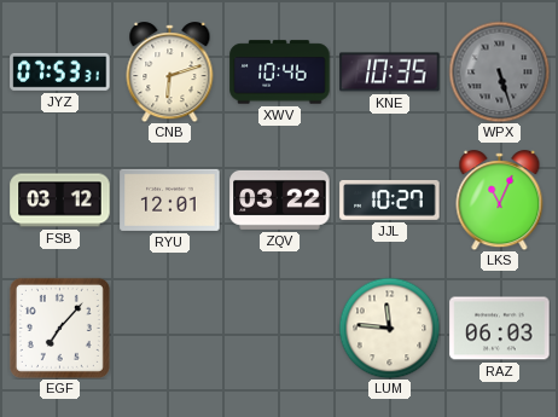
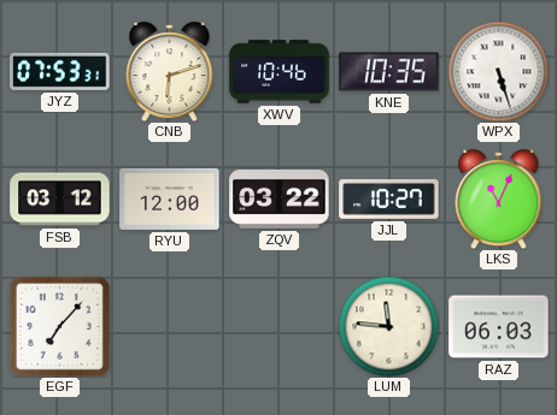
WPX dial: grey -> white
RYU: 12:01 -> 12:00
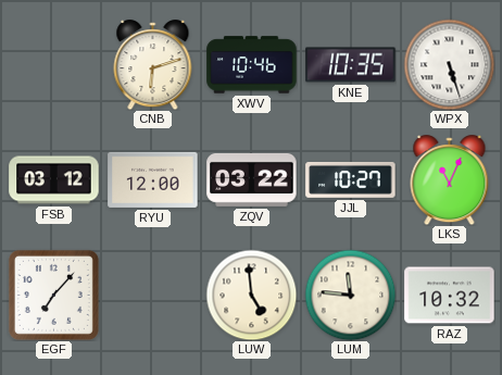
JYZ: 07:53 -> none
LUW: none -> 4:59
RAZ: 06:03 -> 10:32
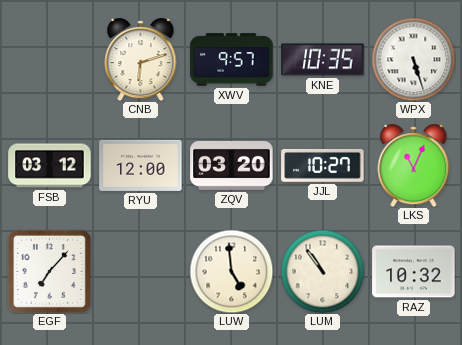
XWV: 10:46 -> 9:57
ZQV: 03:22 -> 03:20
LUM: 11:46 -> 10:54
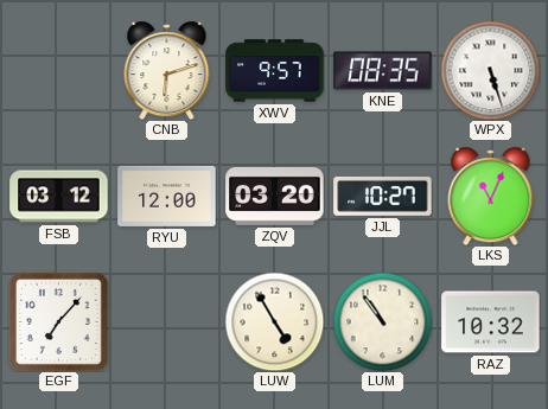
KNE: 10:35 -> 08:35
LUW: 4:59 -> 4:55
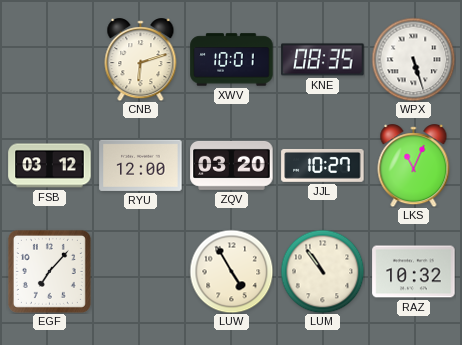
XWV: 9:57 -> 10:01
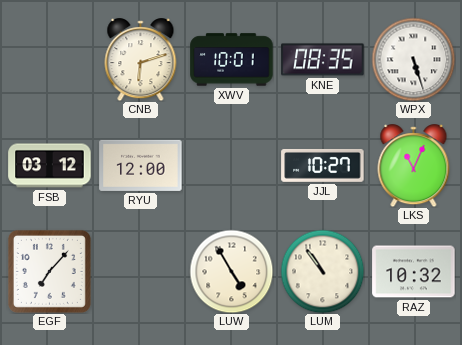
ZQV: 03:20 -> none
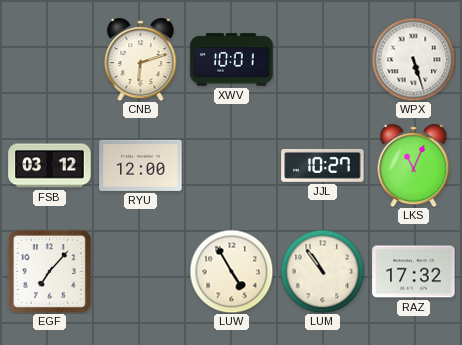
KNE: 08:35 -> none
RAZ: 10:32 -> 17:32
